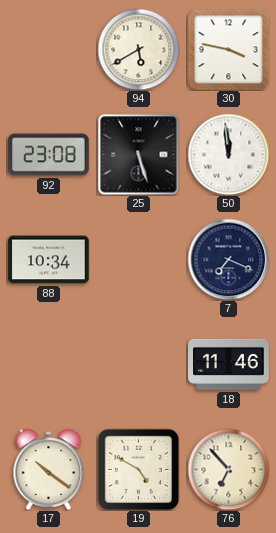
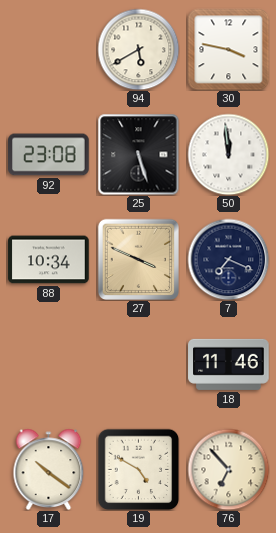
27: none -> 3:49
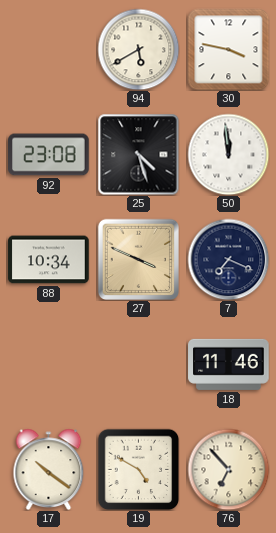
25: 5:27 -> 4:27
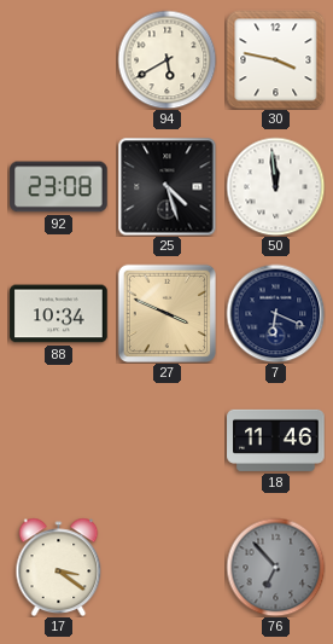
7: 7:19 -> 6:19
17: 10:21 -> 3:21
19: 4:50 -> none
76 dial: cream -> grey
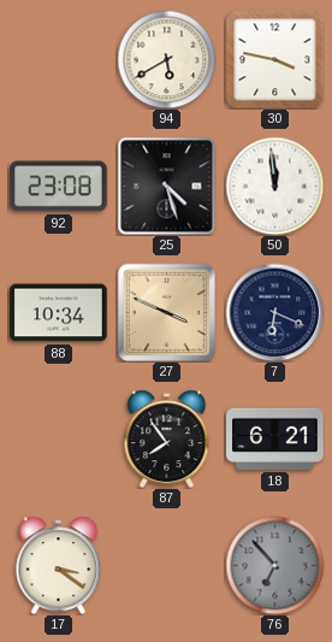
87: none -> 7:54
18: 11:46 -> 6:21
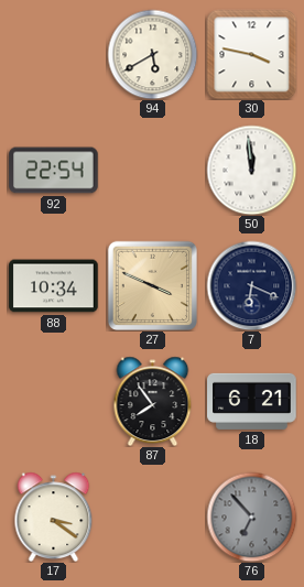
92: 23:08 -> 22:54
25: 4:27 -> none
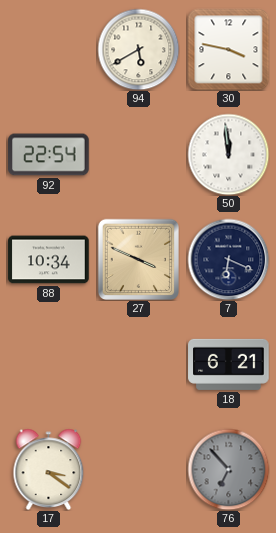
87: 7:54 -> none
